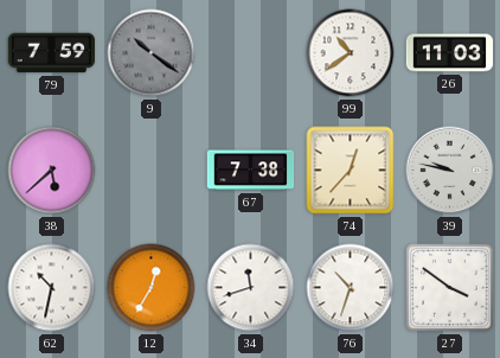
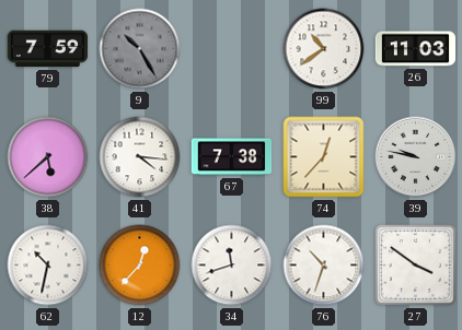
9: 10:21 -> 10:25
41: none -> 4:16
12: 12:35 -> 12:37
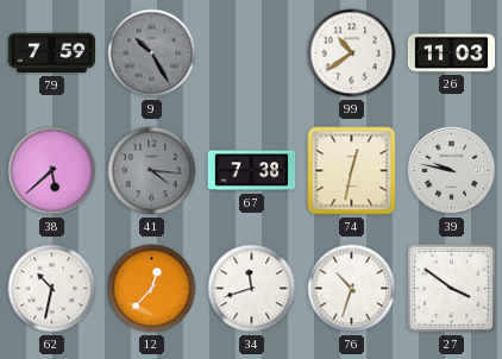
41 dial: white -> grey
74: 12:37 -> 12:32
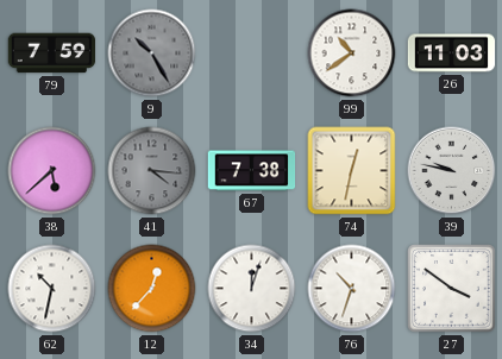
34: 11:42 -> 12:03
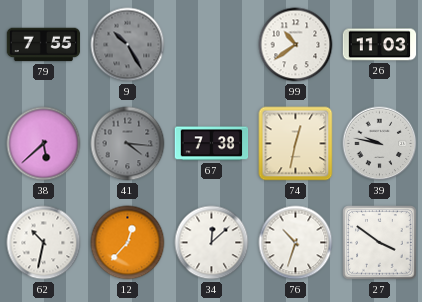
79: 7:59 -> 7:55
34: 12:03 -> 12:08
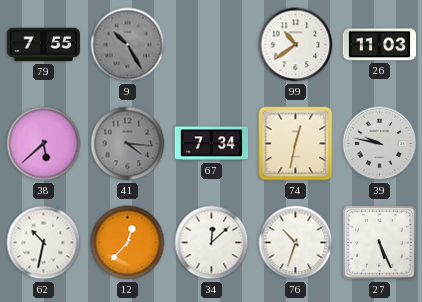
67: 7:38 -> 7:34
27: 3:51 -> 5:26
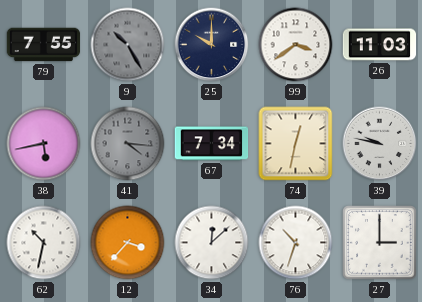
25: none -> 10:00
99: 10:39 -> 3:39
38: 5:38 -> 5:43
12: 12:37 -> 3:37
27: 5:26 -> 3:00
